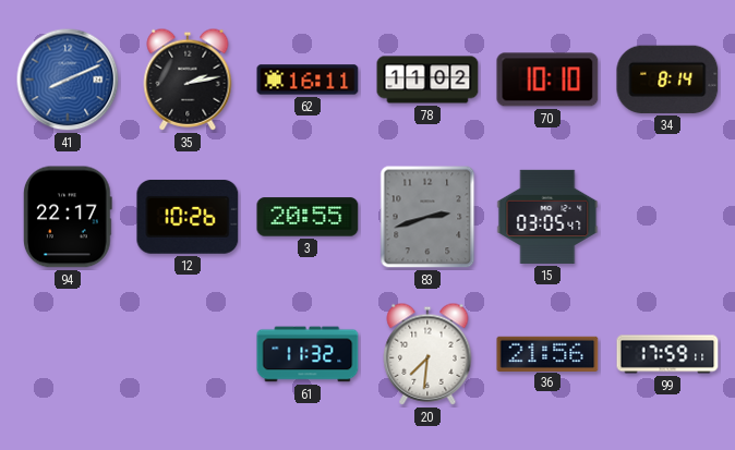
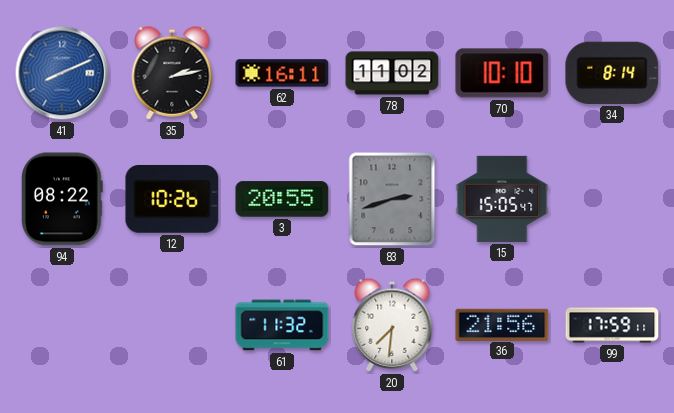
94: 22:17 -> 08:22
15: 03:05 -> 15:05
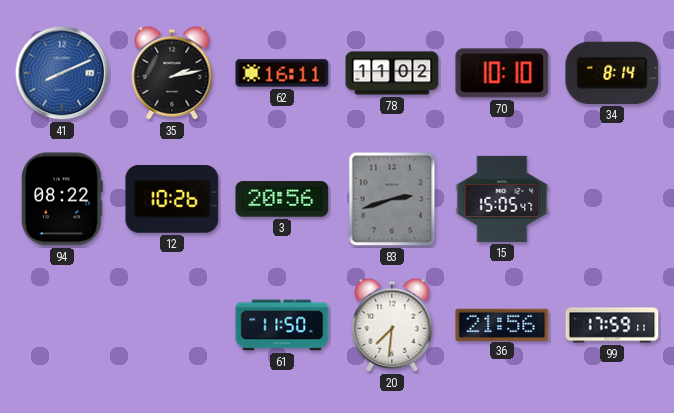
3: 20:55 -> 20:56
61: 11:32 -> 11:50
